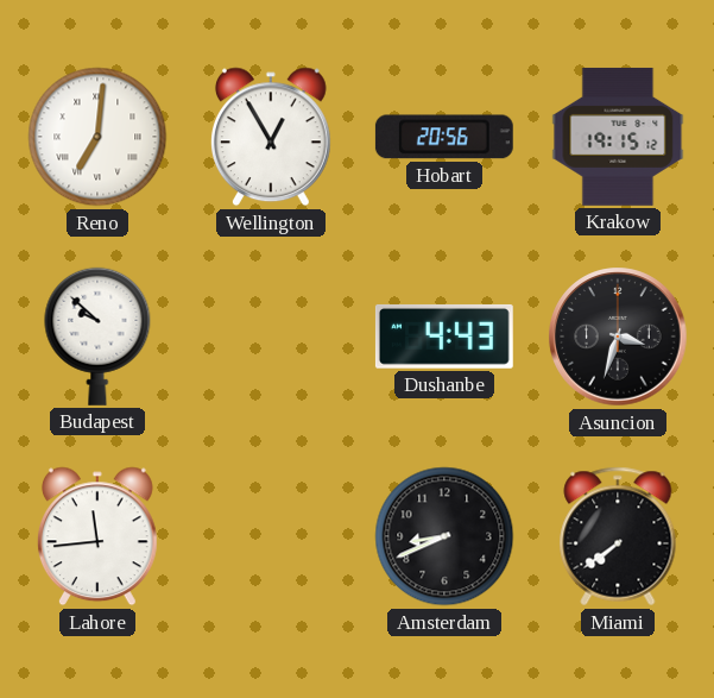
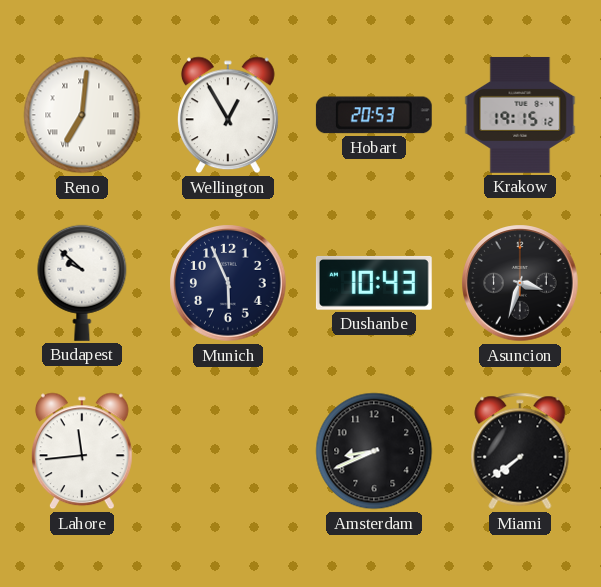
Hobart: 20:56 -> 20:53
Munich: none -> 5:56
Dushanbe: 4:43 -> 10:43
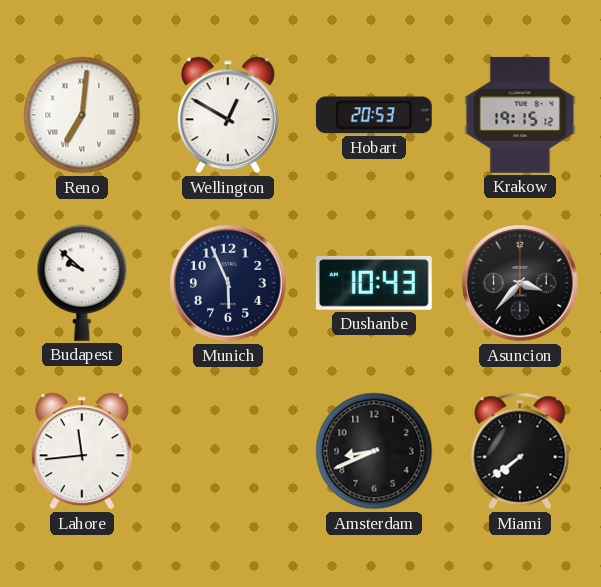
Wellington: 12:55 -> 12:50
Asuncion: 3:33 -> 3:37
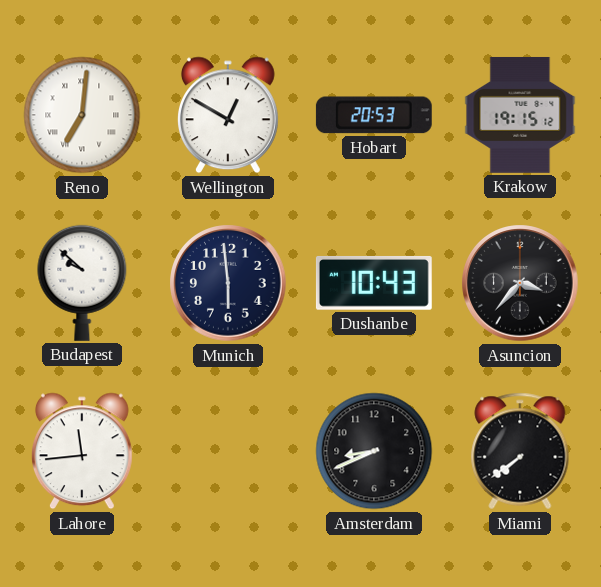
Munich: 5:56 -> 5:59
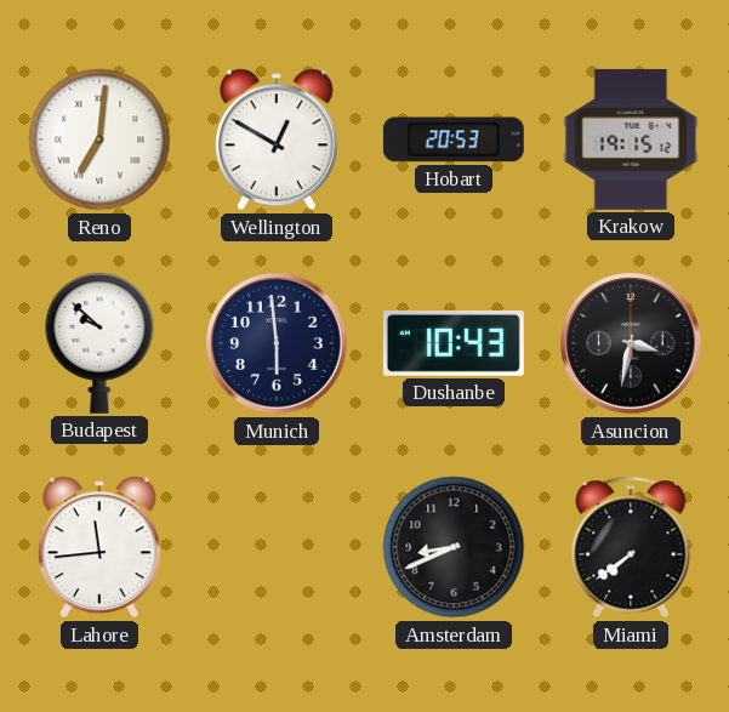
Asuncion: 3:37 -> 3:32
